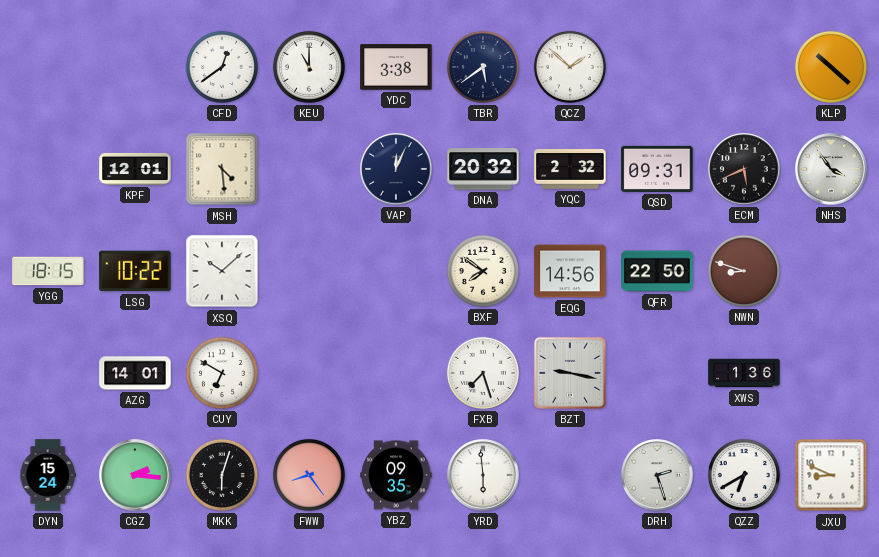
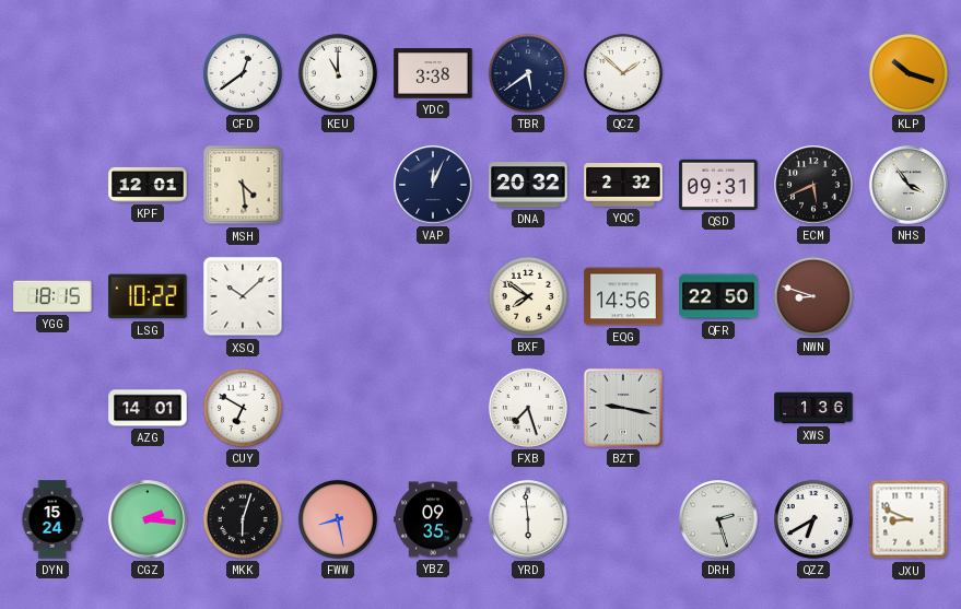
KLP: 10:22 -> 10:18
FWW: 8:24 -> 8:28
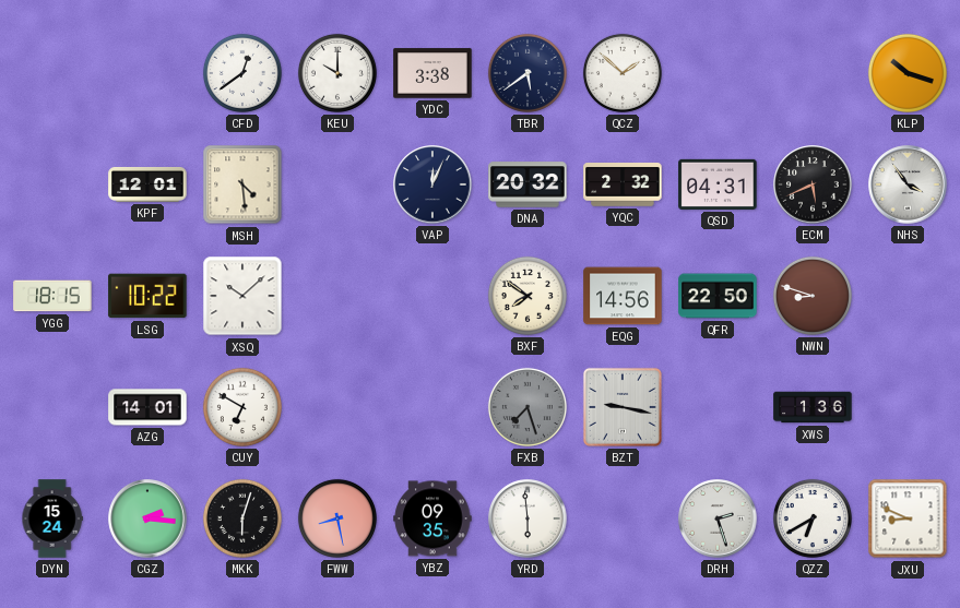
KEU: 11:00 -> 10:00
QSD: 09:31 -> 04:31
FXB dial: white -> grey
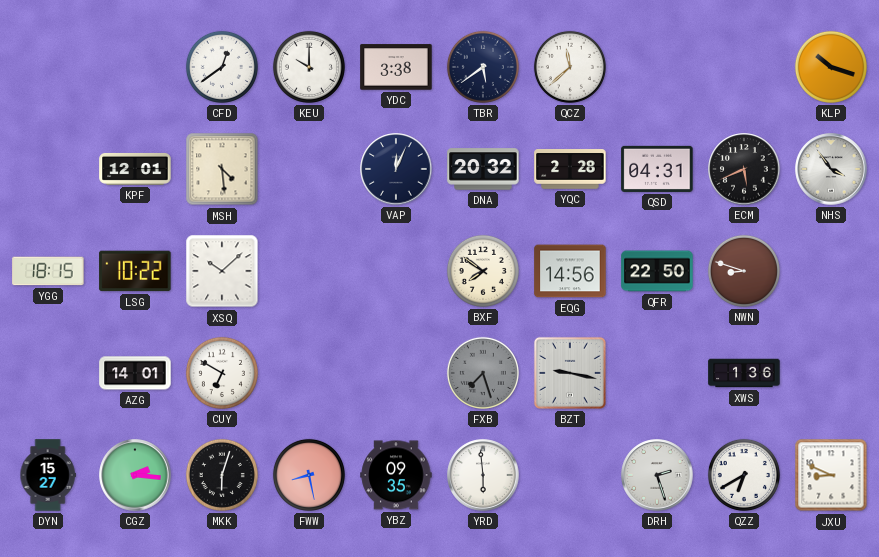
QCZ: 1:52 -> 11:38
YQC: 2:32 -> 2:28
DYN: 15:24 -> 15:27
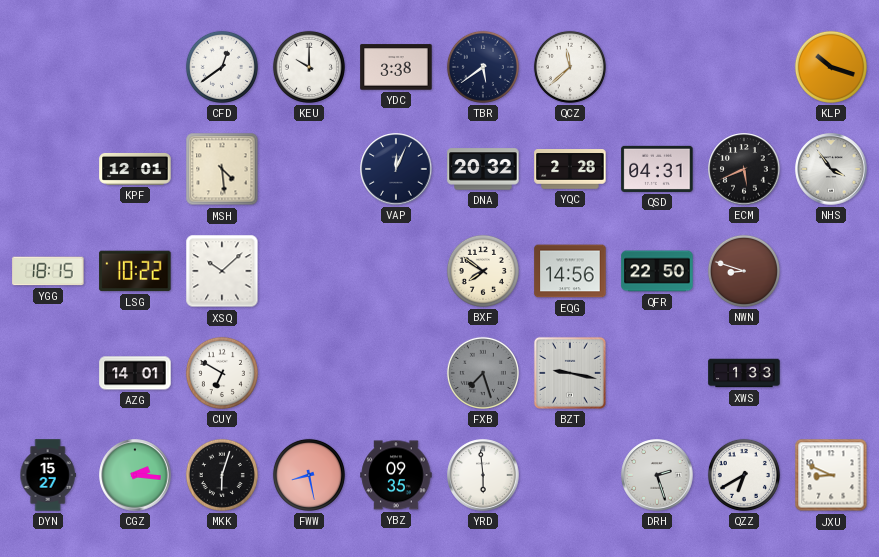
XWS: 1:36 -> 1:33
